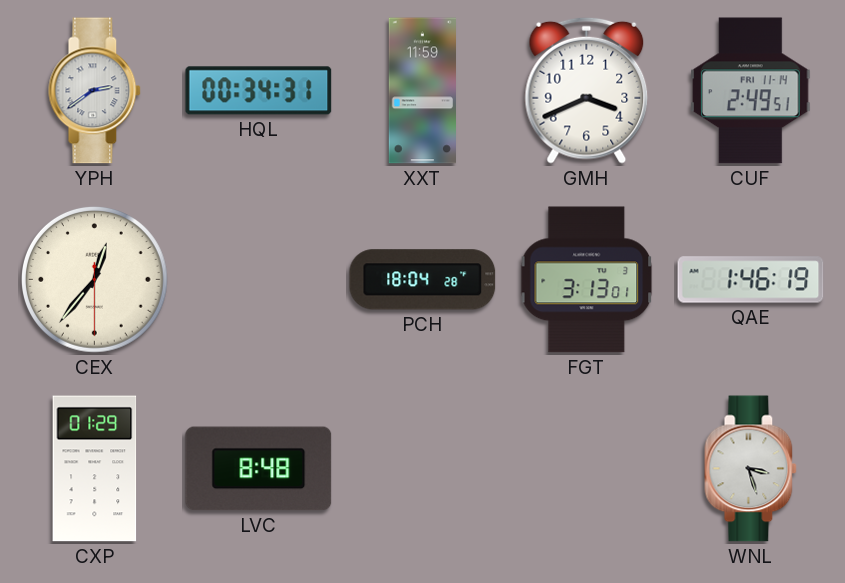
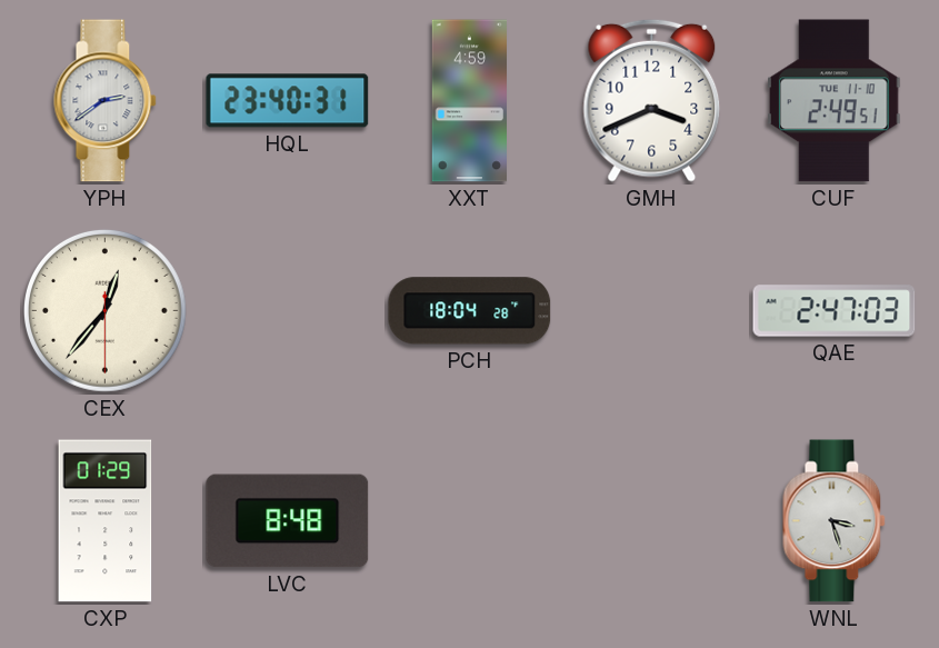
HQL: 00:34 -> 23:40
XXT: 11:59 -> 4:59
CUF date: FRI 11-14 -> TUE 11-10
FGT: 3:13 -> none
QAE: 1:46 -> 2:47
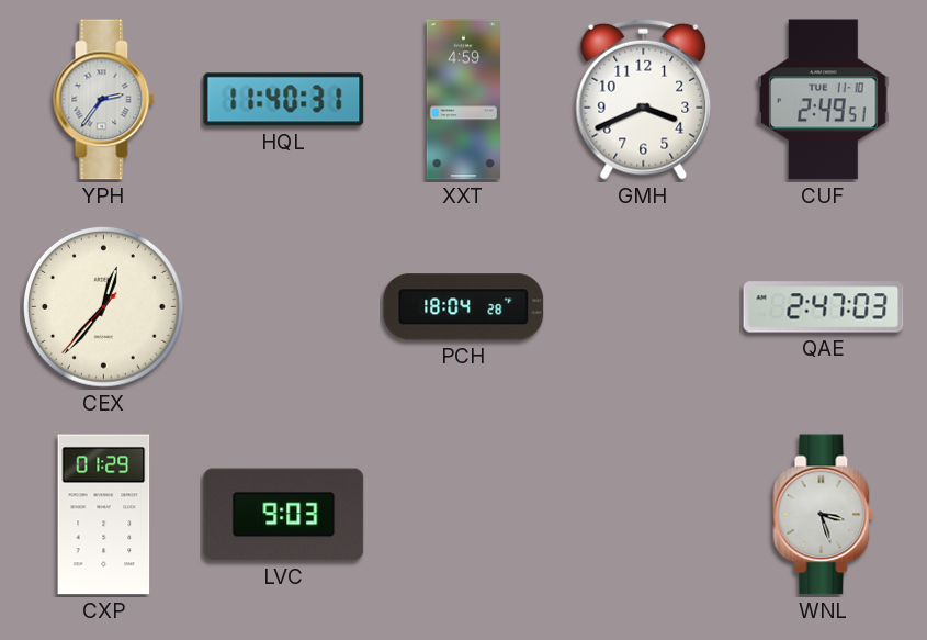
YPH: 2:39 -> 2:36
HQL: 23:40 -> 11:40
CEX: 12:36:30 -> 12:36:37
LVC: 8:48 -> 9:03
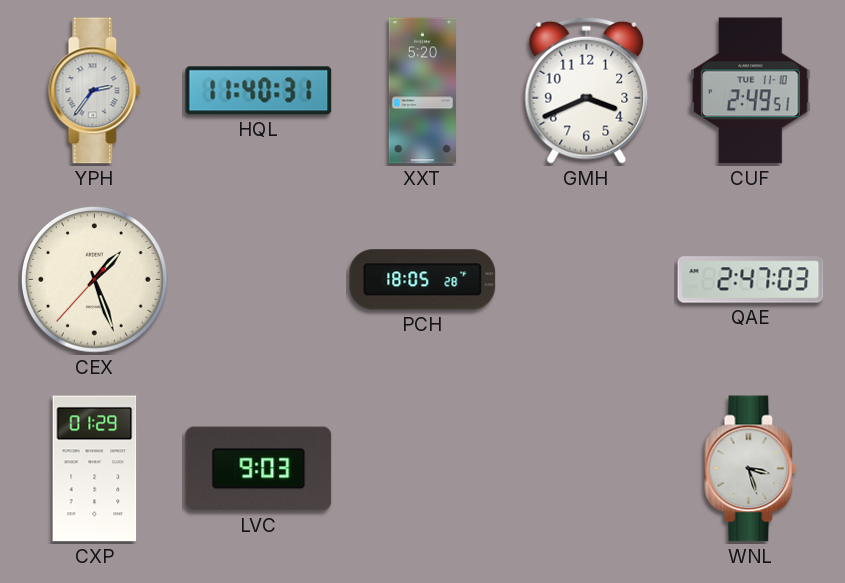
XXT: 4:59 -> 5:20
CEX: 12:36 -> 1:26
PCH: 18:04 -> 18:05
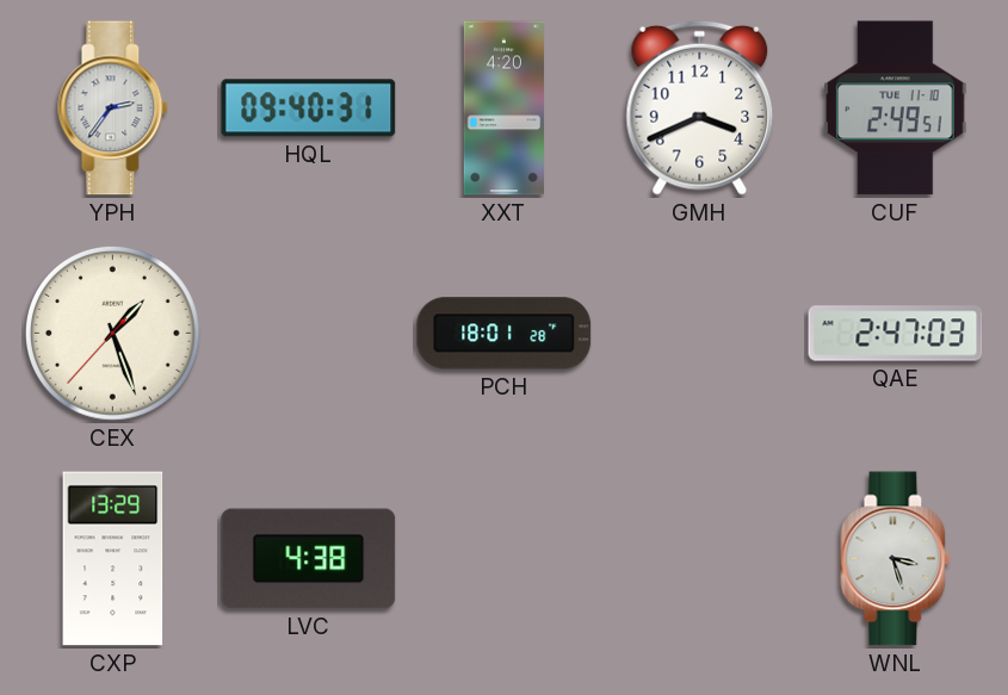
HQL: 11:40 -> 09:40
XXT: 5:20 -> 4:20
PCH: 18:05 -> 18:01
CXP: 01:29 -> 13:29
LVC: 9:03 -> 4:38
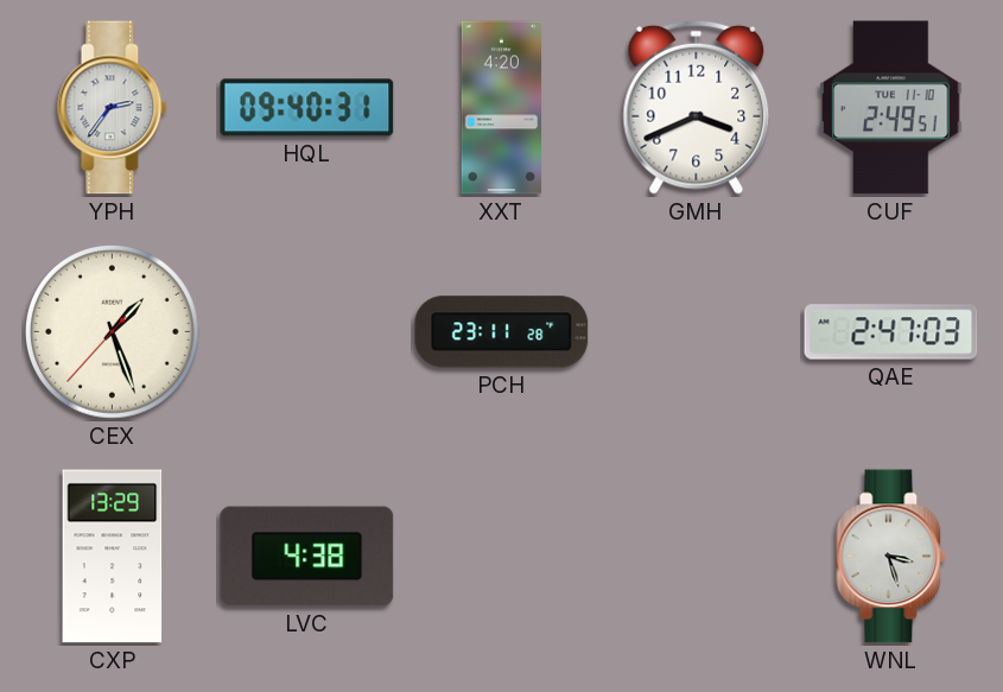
PCH: 18:01 -> 23:11
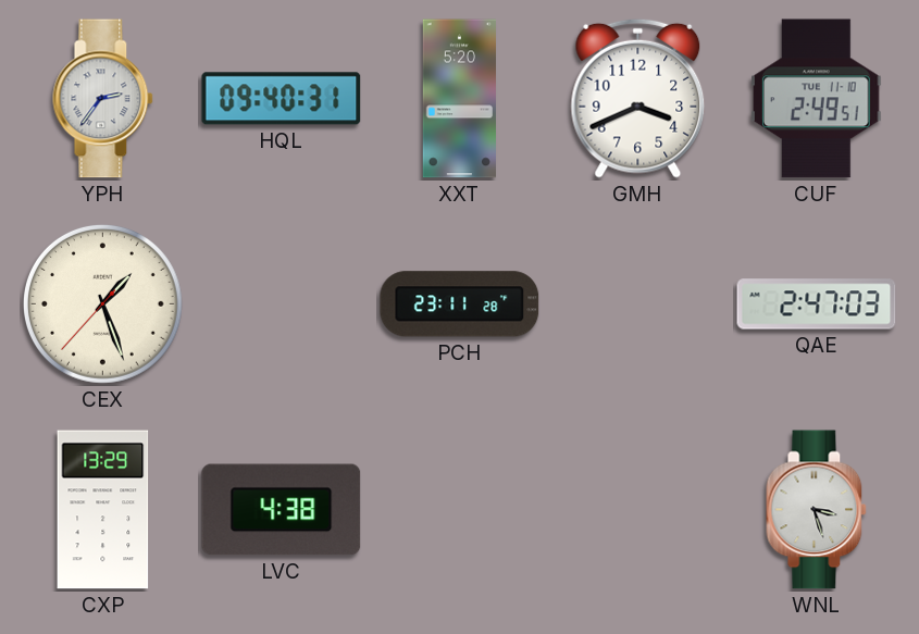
XXT: 4:20 -> 5:20
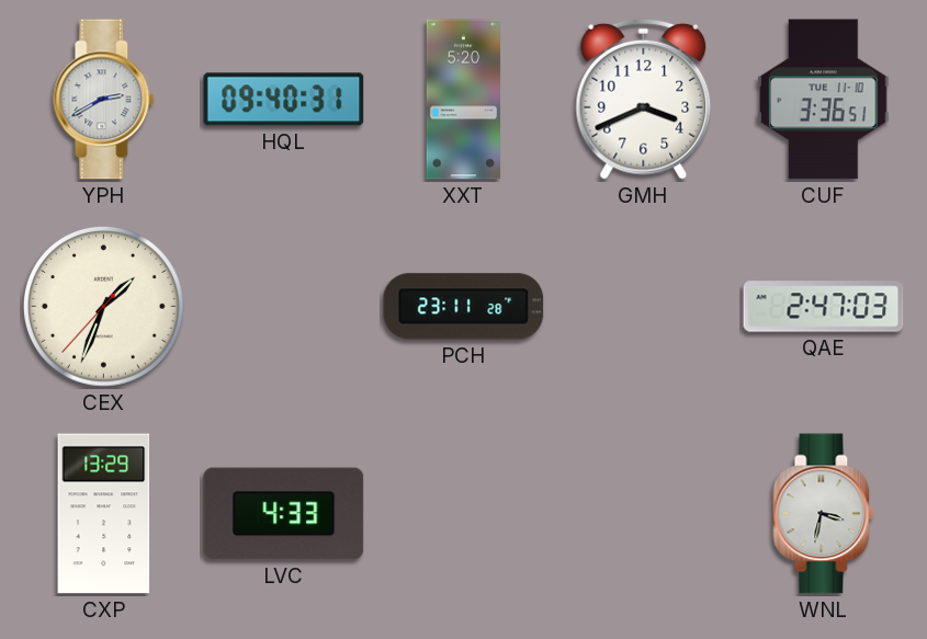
YPH: 2:36 -> 2:40
CUF: 2:49 -> 3:36
CEX: 1:26 -> 1:33
LVC: 4:38 -> 4:33
WNL: 3:27 -> 3:32
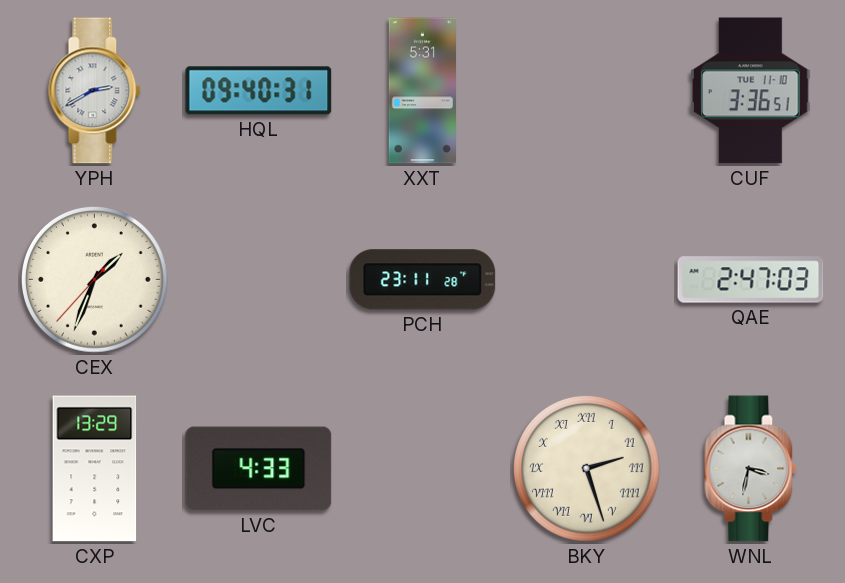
XXT: 5:20 -> 5:31
GMH: 3:41 -> none
BKY: none -> 2:27
